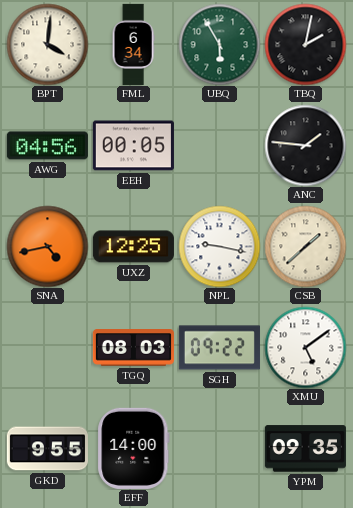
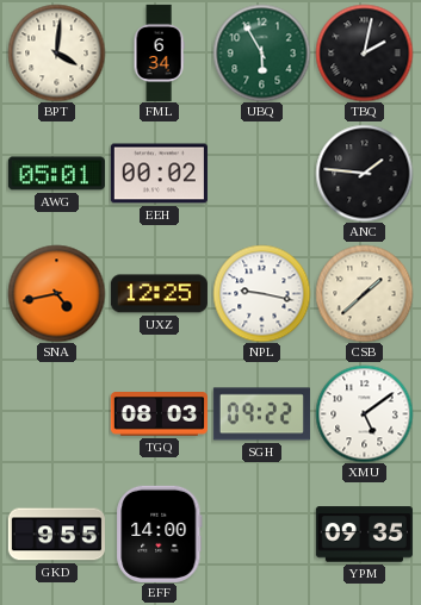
AWG: 04:56 -> 05:01
EEH: 00:05 -> 00:02
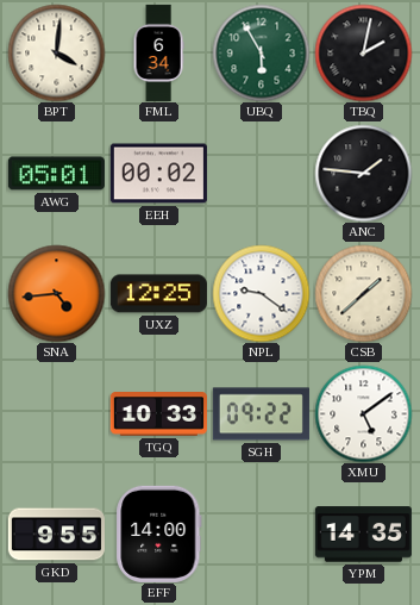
SNA: 4:43 -> 4:44
NPL: 9:17 -> 9:21
TGQ: 08:03 -> 10:33
YPM: 09:35 -> 14:35
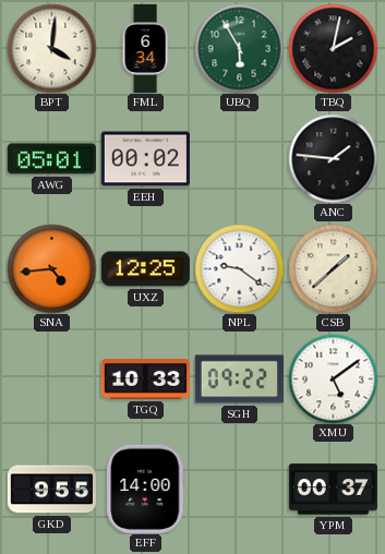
YPM: 14:35 -> 00:37
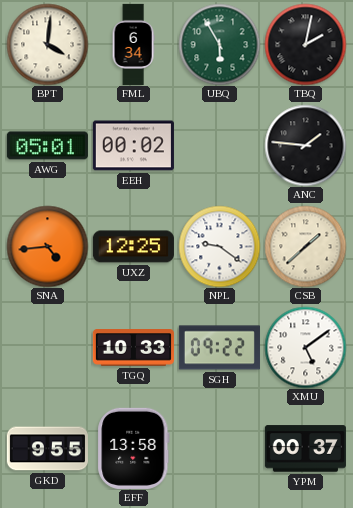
EFF: 14:00 -> 13:58
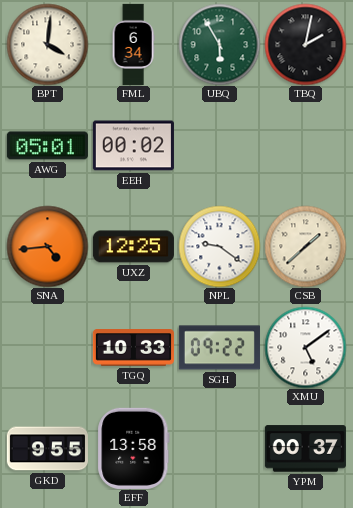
ANC: 1:46 -> none
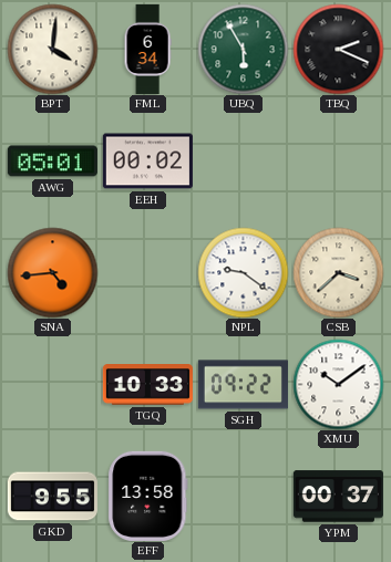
TBQ: 2:02 -> 2:19
UXZ: 12:25 -> none
CSB: 1:38 -> 3:38
XMU: 5:09 -> 10:09
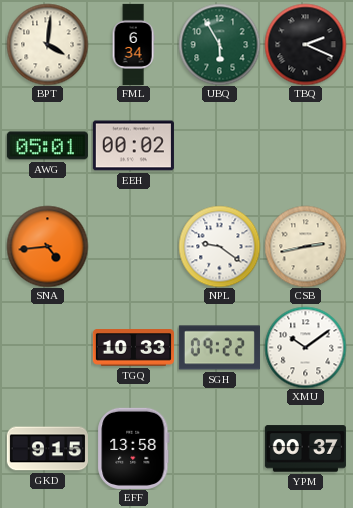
CSB: 3:38 -> 2:43
GKD: 9:55 -> 9:15
